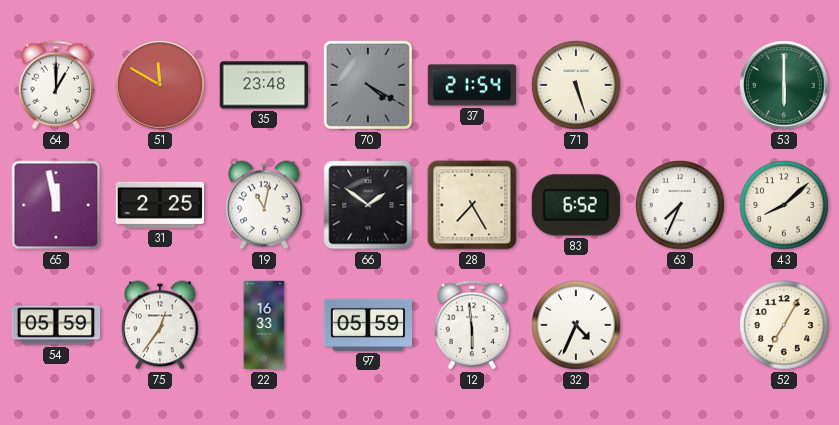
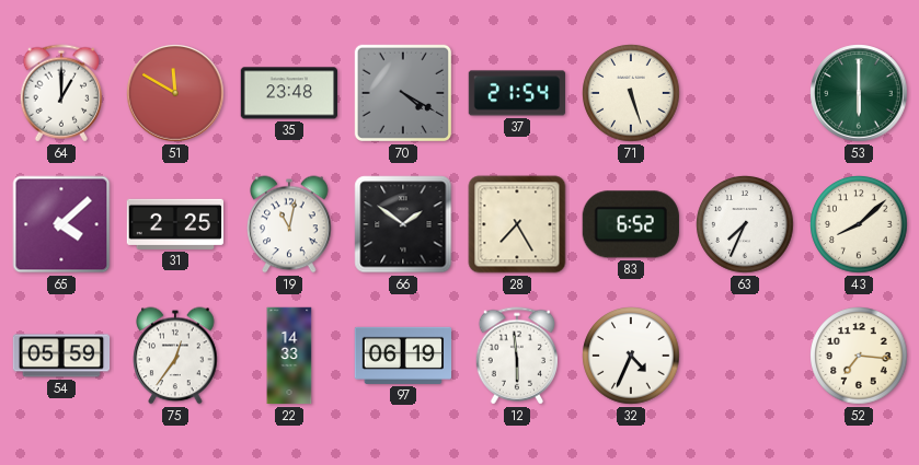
65: 11:58 -> 4:08
22: 16:33 -> 14:33
97: 05:59 -> 06:19
52: 7:05 -> 7:16
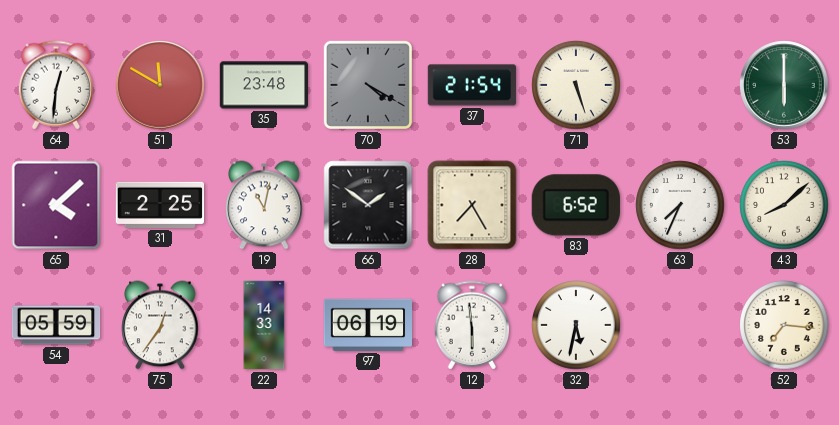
64: 1:00 -> 12:31
32: 4:34 -> 5:32
